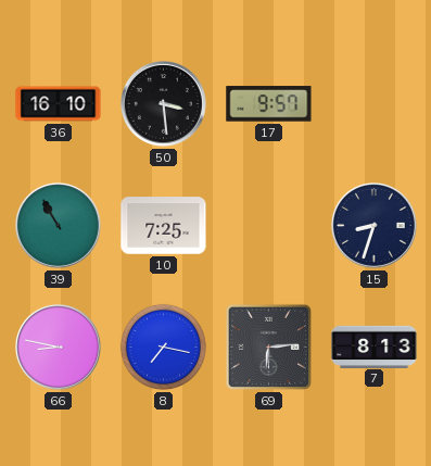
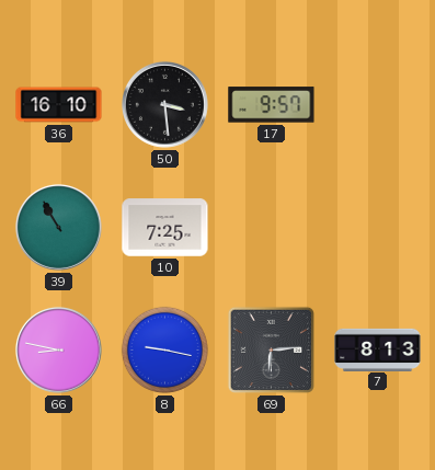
15: 8:33 -> none
8: 7:17 -> 9:17
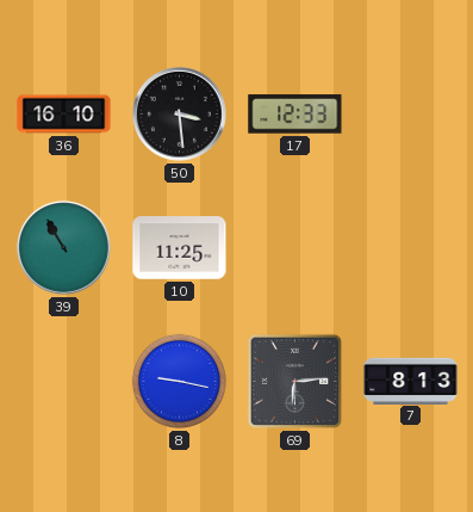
17: 9:57 -> 12:33
10: 7:25 -> 11:25
66: 8:47 -> none
